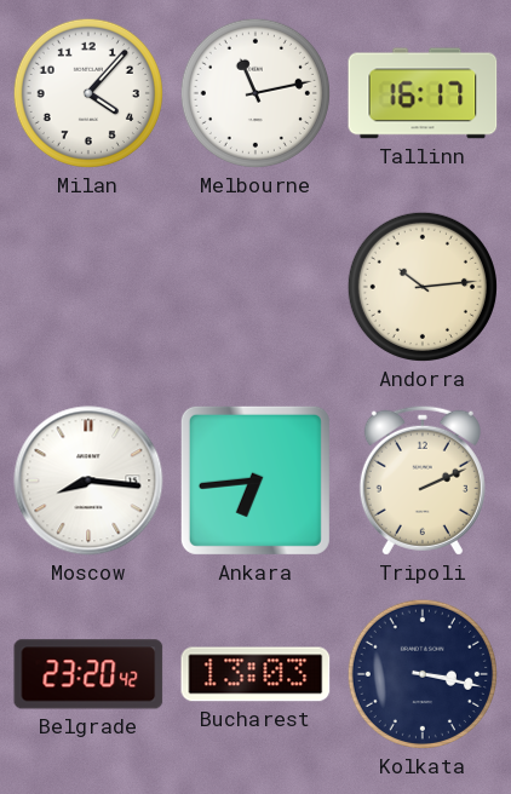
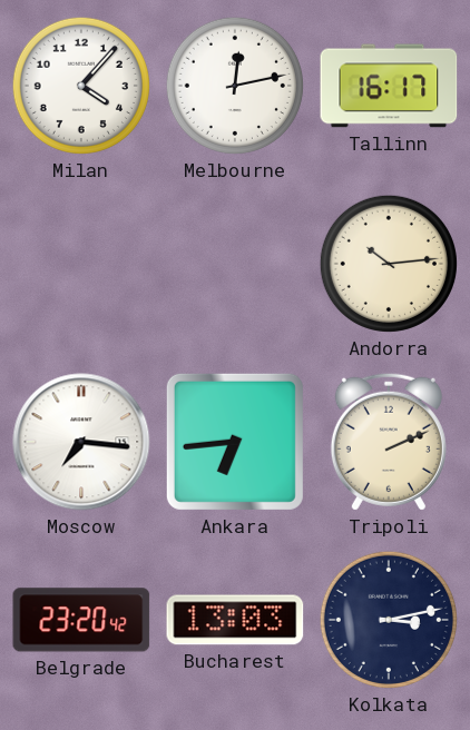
Melbourne: 11:13 -> 12:13
Moscow: 8:16 -> 7:16
Kolkata: 3:17 -> 3:13
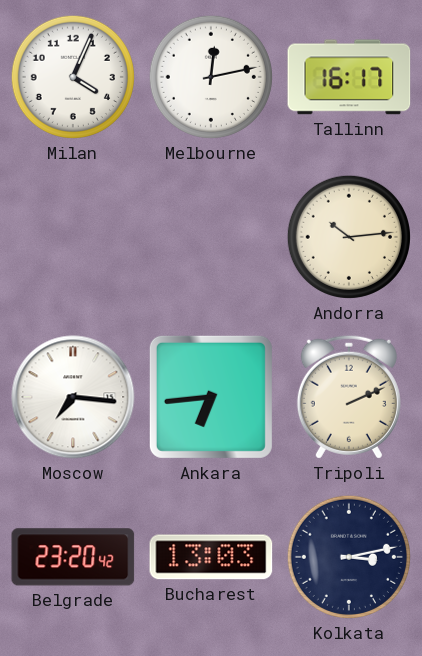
Milan: 4:07 -> 4:04
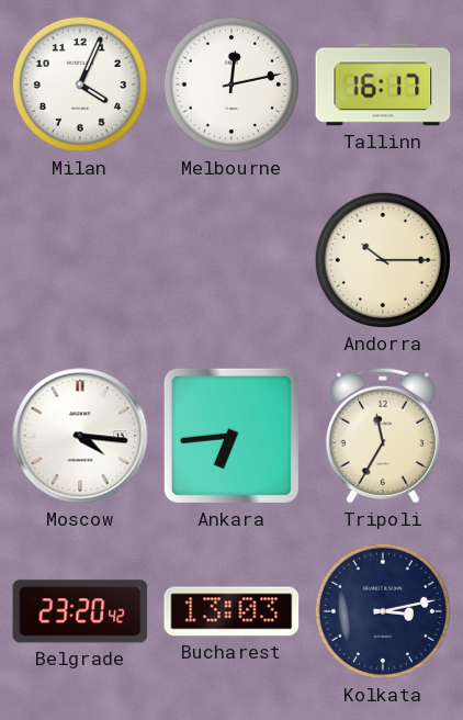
Andorra: 10:14 -> 10:15
Moscow: 7:16 -> 4:16
Tripoli: 2:11 -> 11:35
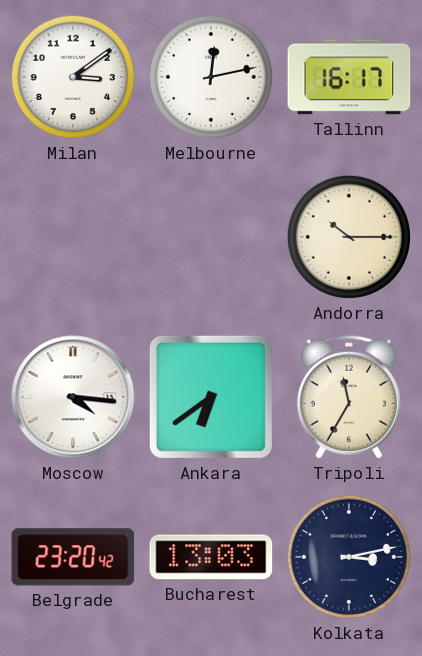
Milan: 4:04 -> 3:09
Ankara: 6:44 -> 6:39
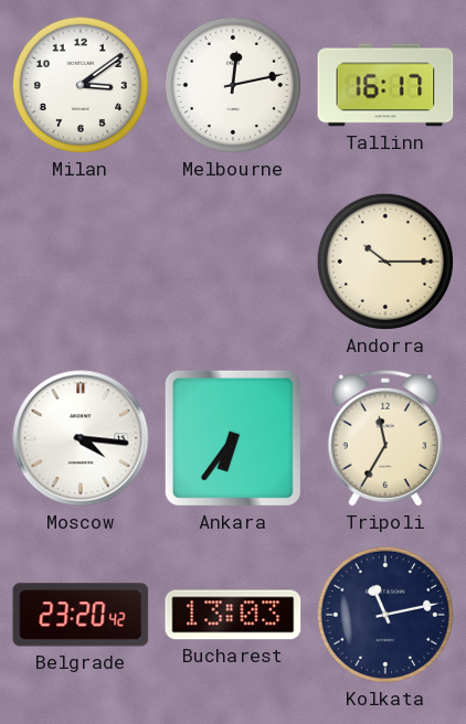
Ankara: 6:39 -> 6:36
Kolkata: 3:13 -> 11:13
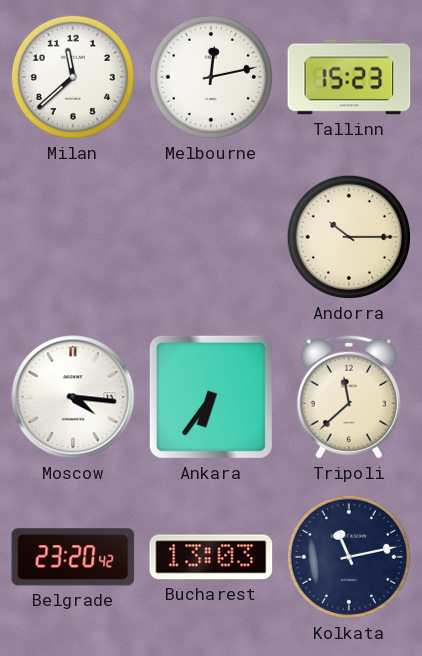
Milan: 3:09 -> 11:38
Tallinn: 16:17 -> 15:23
Tripoli: 11:35 -> 11:38
